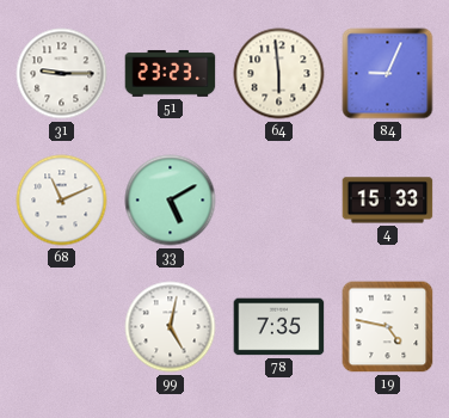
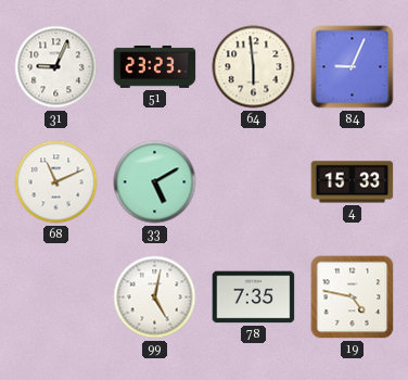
31: 9:15 -> 9:04
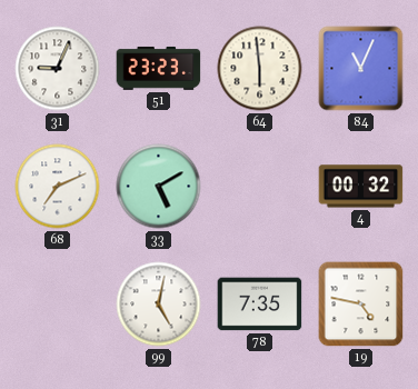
84: 9:04 -> 11:04
68: 11:11 -> 7:11
4: 15:33 -> 00:32
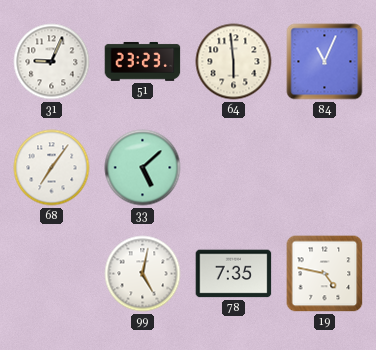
68: 7:11 -> 7:06
33: 5:10 -> 5:08
4: 00:32 -> none
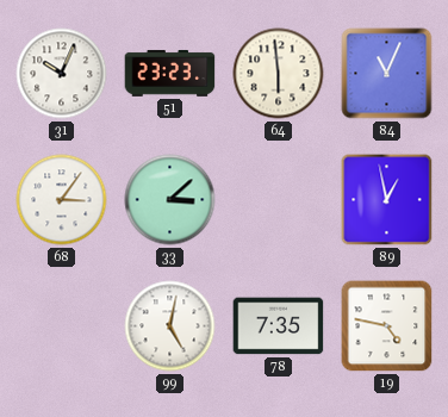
31: 9:04 -> 10:04
68: 7:06 -> 3:06
33: 5:08 -> 3:08
89: none -> 12:58
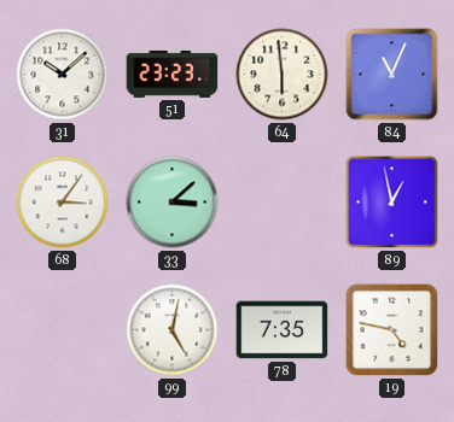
31: 10:04 -> 10:08
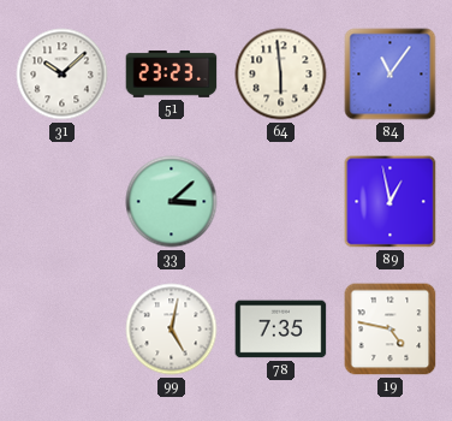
84: 11:04 -> 11:06
68: 3:06 -> none
